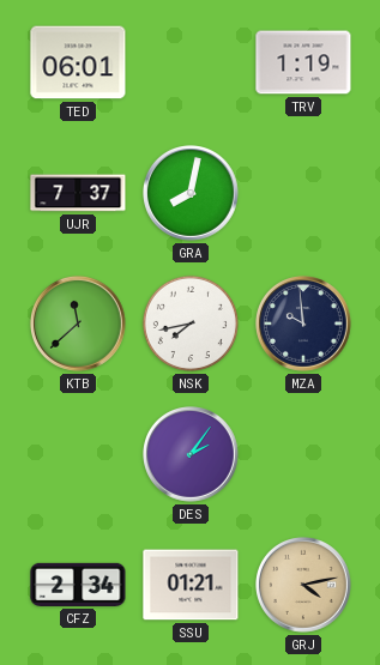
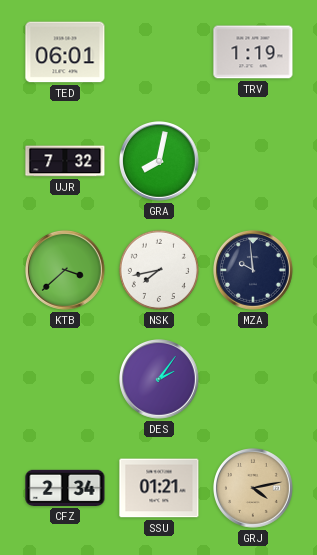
UJR: 7:37 -> 7:32
KTB: 11:38 -> 3:38
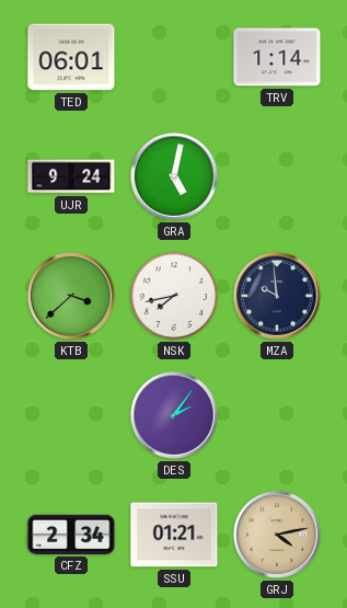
TRV: 1:19 -> 1:14
UJR: 7:32 -> 9:24
GRA: 8:02 -> 5:02
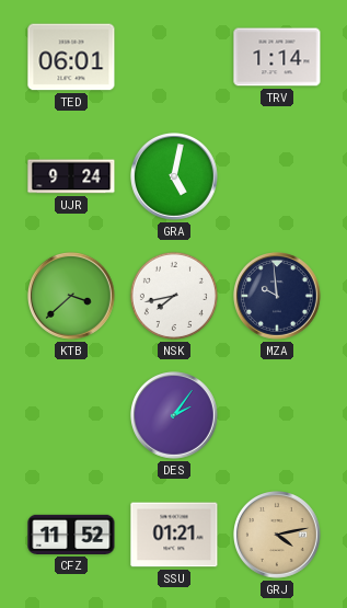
CFZ: 2:34 -> 11:52
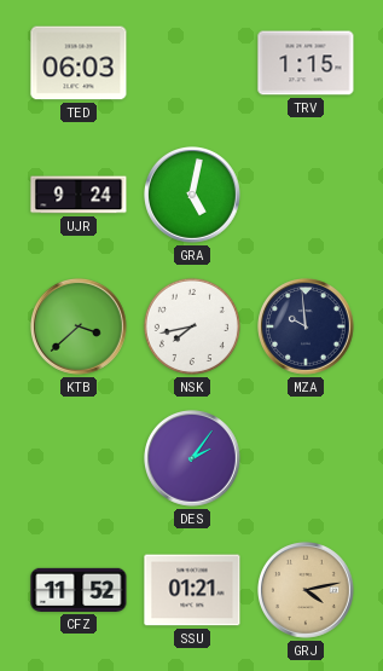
TED: 06:01 -> 06:03
TRV: 1:14 -> 1:15
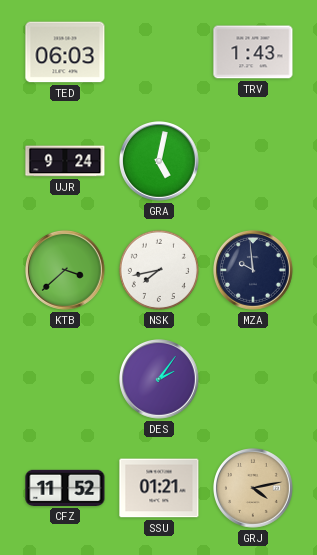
TRV: 1:15 -> 1:43
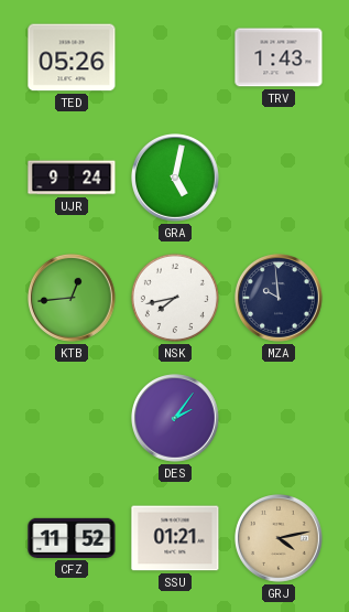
TED: 06:03 -> 05:26
KTB: 3:38 -> 12:44
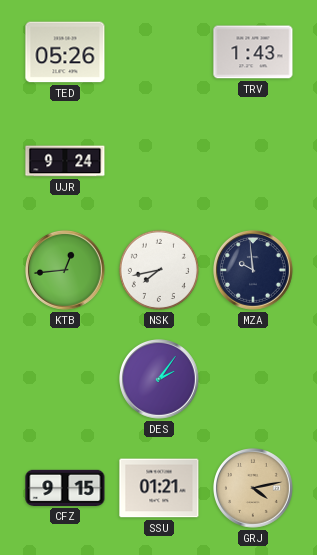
GRA: 5:02 -> none
CFZ: 11:52 -> 9:15
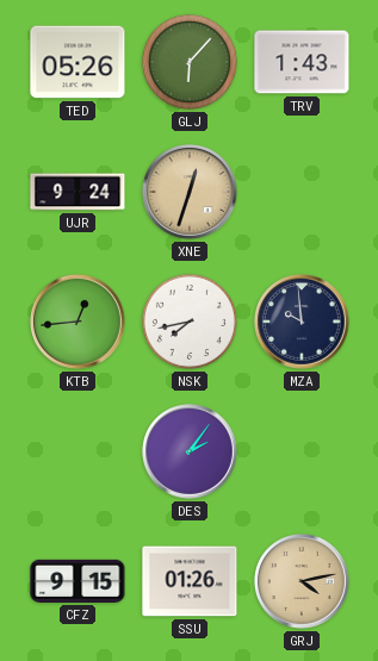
GLJ: none -> 6:07
XNE: none -> 12:33
SSU: 01:21 -> 01:26
